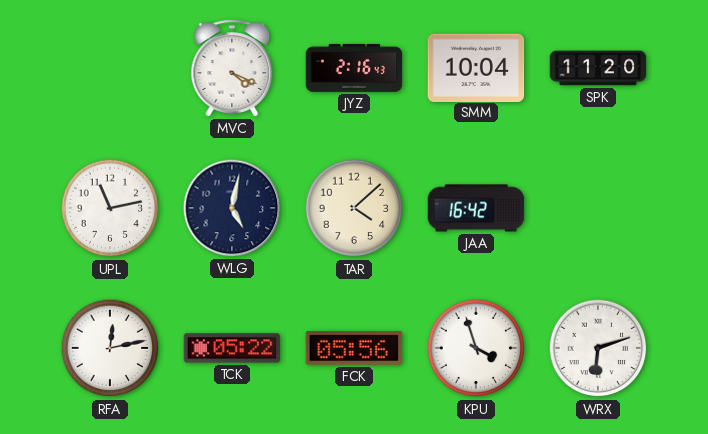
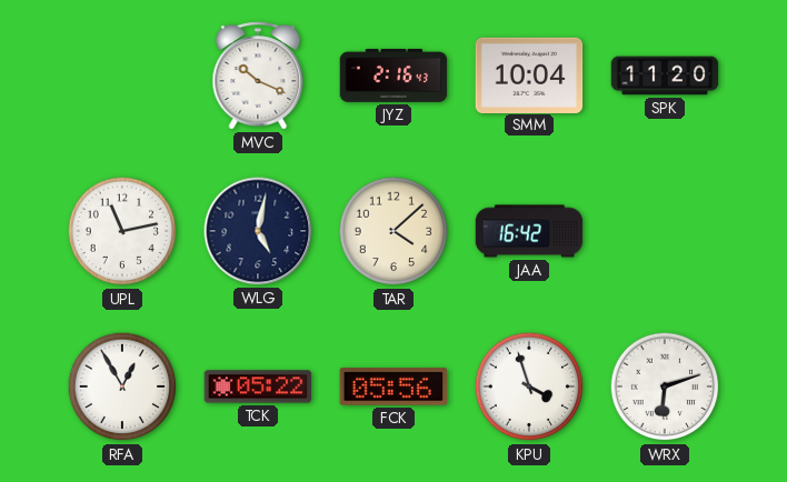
MVC: 4:19 -> 10:19
RFA: 12:13 -> 12:55
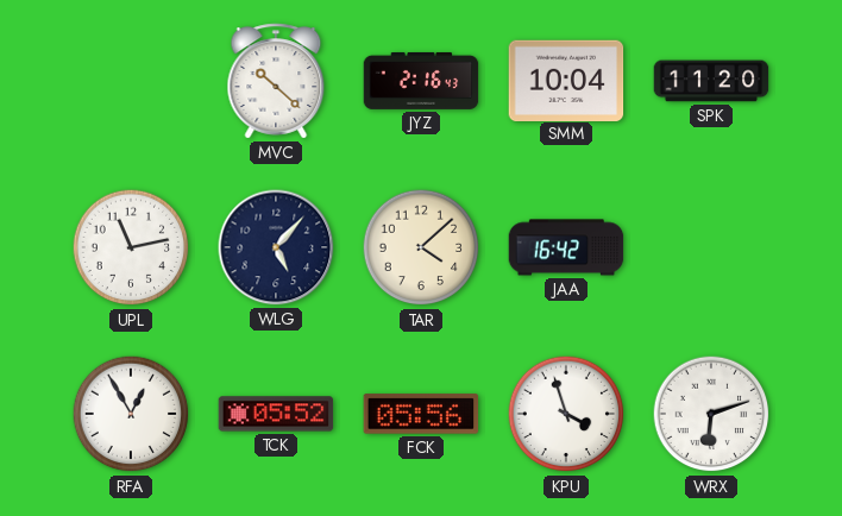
MVC: 10:19 -> 10:22
WLG: 5:02 -> 5:07
TCK: 05:22 -> 05:52
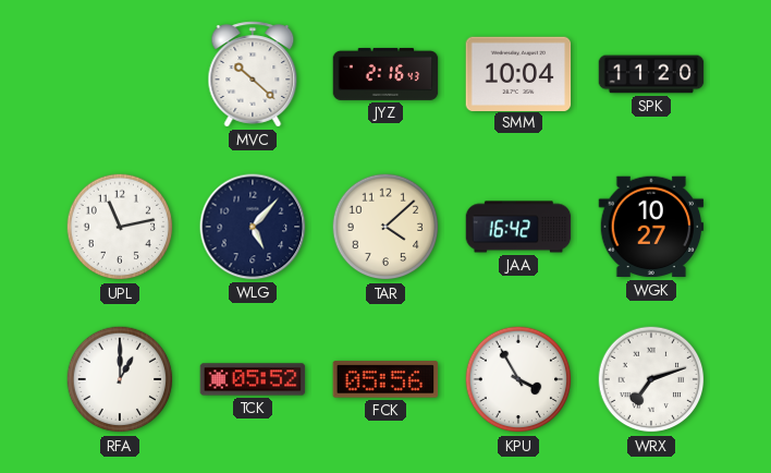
WGK: none -> 10:27
RFA: 12:55 -> 1:00
KPU: 3:57 -> 3:55
WRX: 6:12 -> 7:12
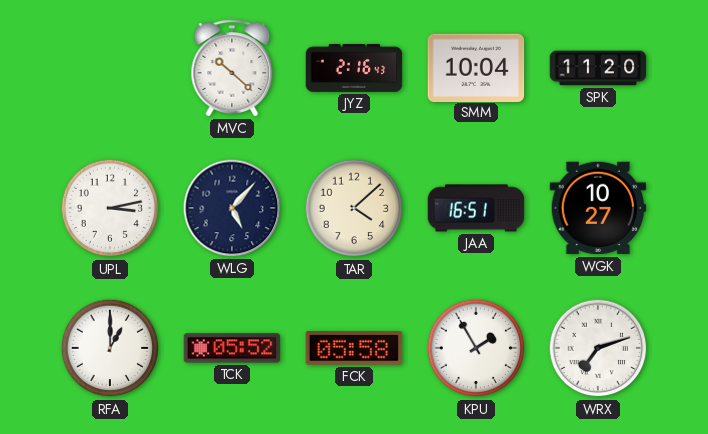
UPL: 11:13 -> 3:13
JAA: 16:42 -> 16:51
FCK: 05:56 -> 05:58
KPU: 3:55 -> 1:55
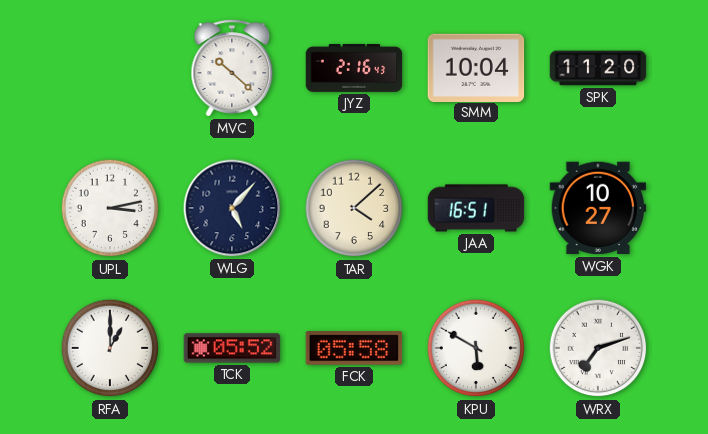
KPU: 1:55 -> 5:50
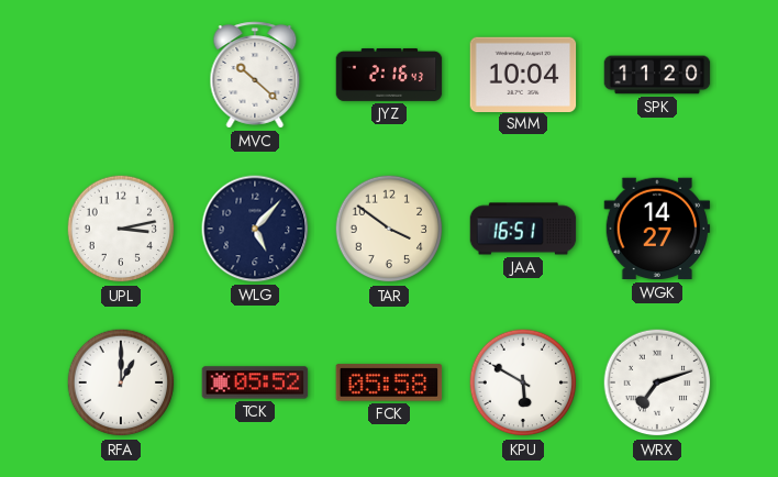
TAR: 4:08 -> 3:51
WGK: 10:27 -> 14:27
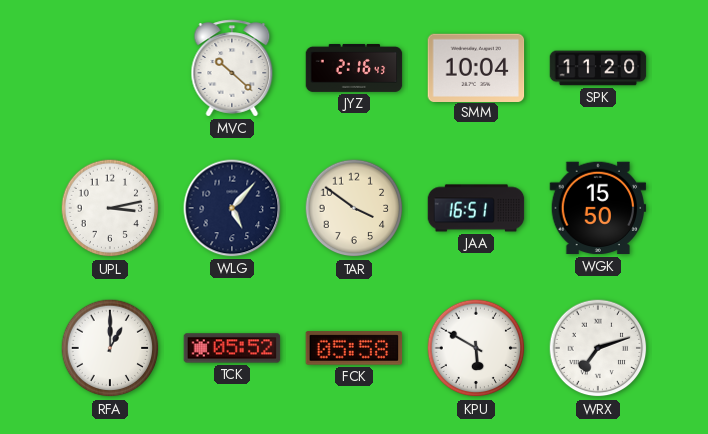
WGK: 14:27 -> 15:50
